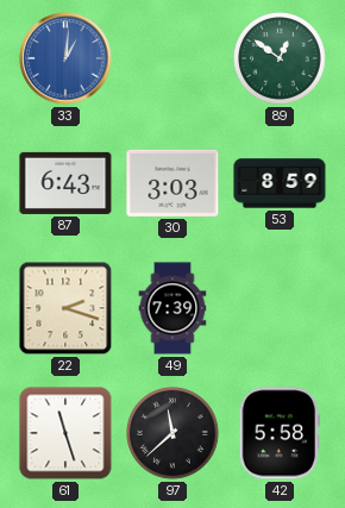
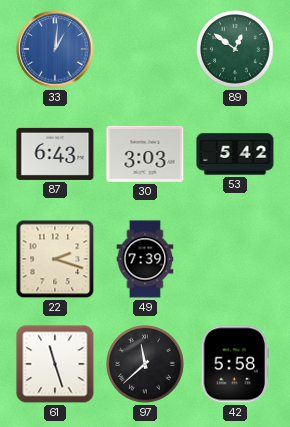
53: 8:59 -> 5:42
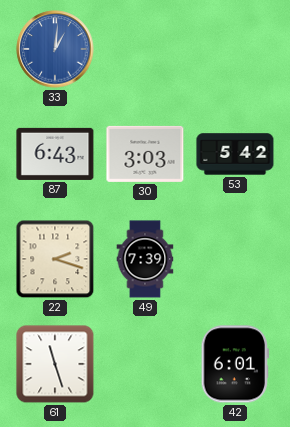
89: 12:51 -> none
97: 11:38 -> none
42: 5:58 -> 6:01
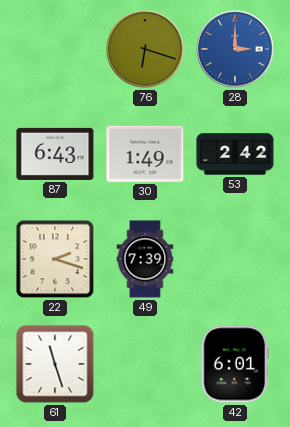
33: 1:01 -> none
76: none -> 6:18
28: none -> 3:00
30: 3:03 -> 1:49
53: 5:42 -> 2:42
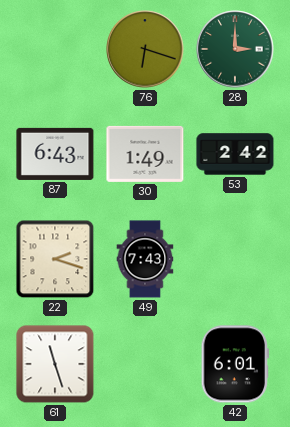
28 dial: blue -> green
49: 7:39 -> 7:43
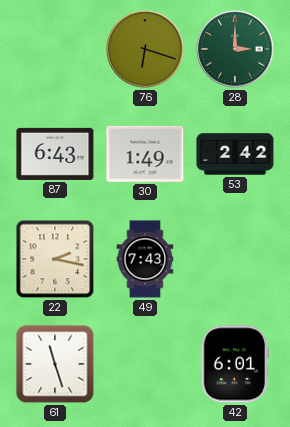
22: 2:18 -> 2:17
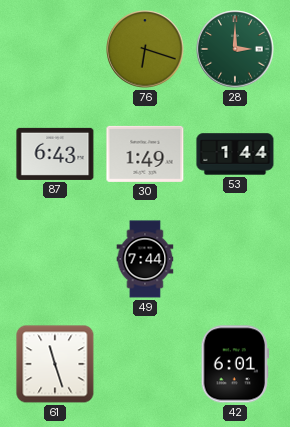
53: 2:42 -> 1:44
22: 2:17 -> none
49: 7:43 -> 7:44
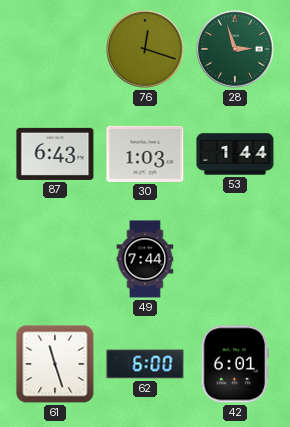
76: 6:18 -> 12:18
28: 3:00 -> 2:57
30: 1:49 -> 1:03
62: none -> 6:00
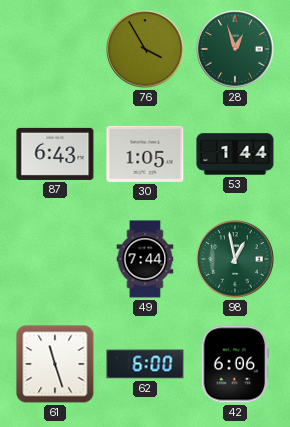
76: 12:18 -> 3:55
28: 2:57 -> 12:57
30: 1:03 -> 1:05
98: none -> 12:58
42: 6:01 -> 6:06
